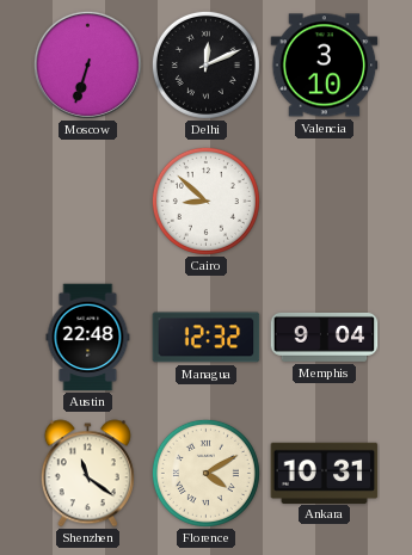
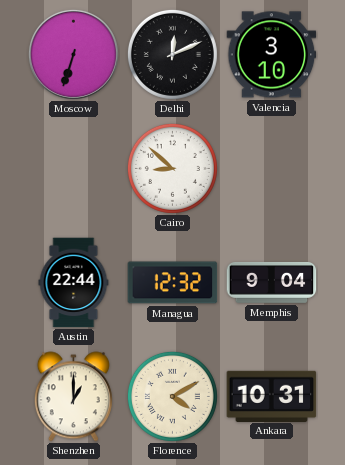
Austin: 22:48 -> 22:44
Shenzhen: 11:21 -> 1:00
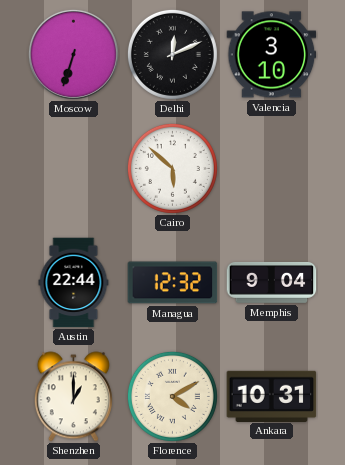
Cairo: 8:52 -> 5:52
